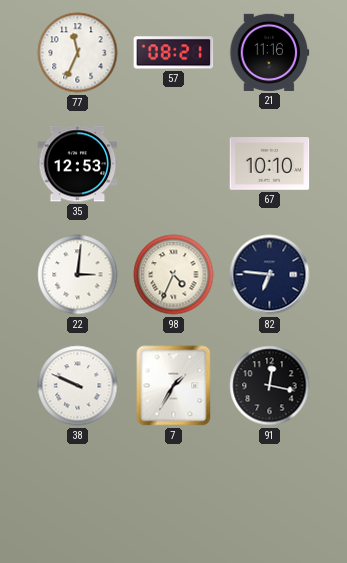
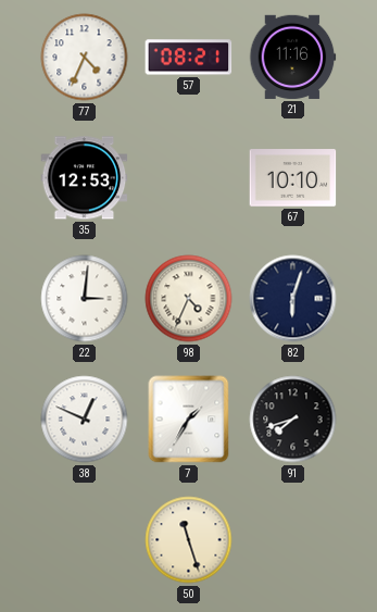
77: 11:34 -> 4:34
82: 6:46 -> 6:03
38: 9:49 -> 12:49
91: 12:17 -> 7:42
50: none -> 11:27
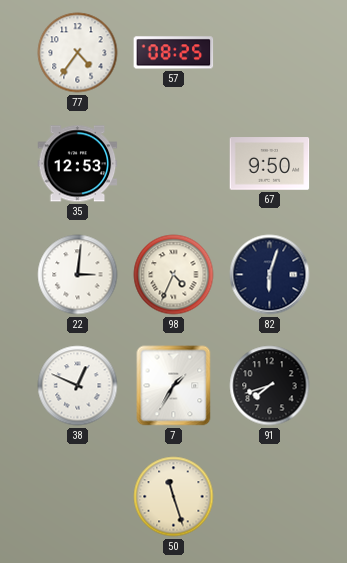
77: 4:34 -> 4:36
57: 08:21 -> 08:25
21: 11:16 -> none
67: 10:10 -> 9:50
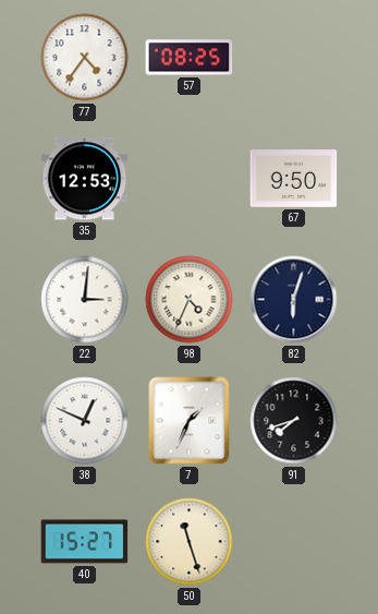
7: 1:35 -> 1:34
40: none -> 15:27
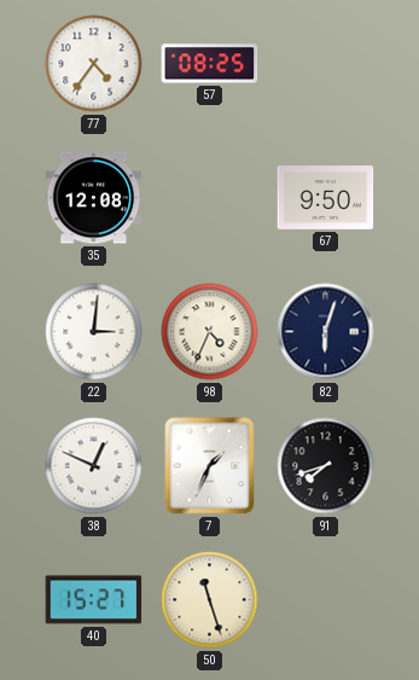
35: 12:53 -> 12:08
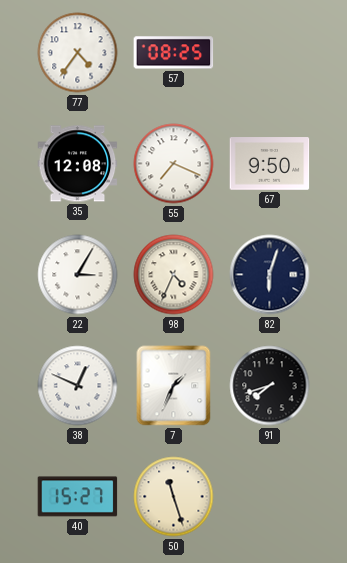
55: none -> 7:19
22: 3:01 -> 3:05
